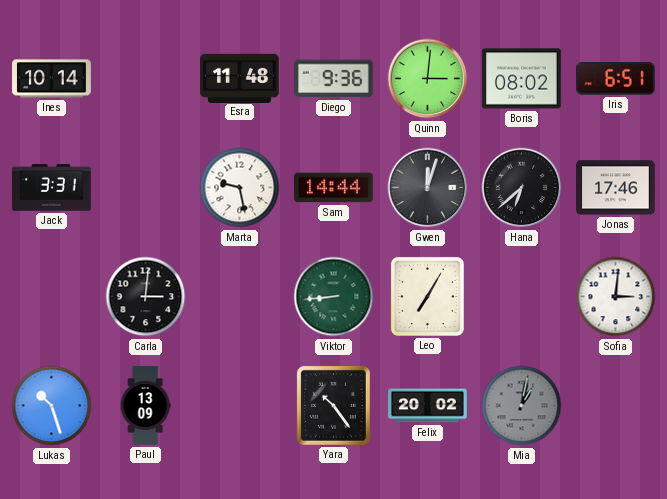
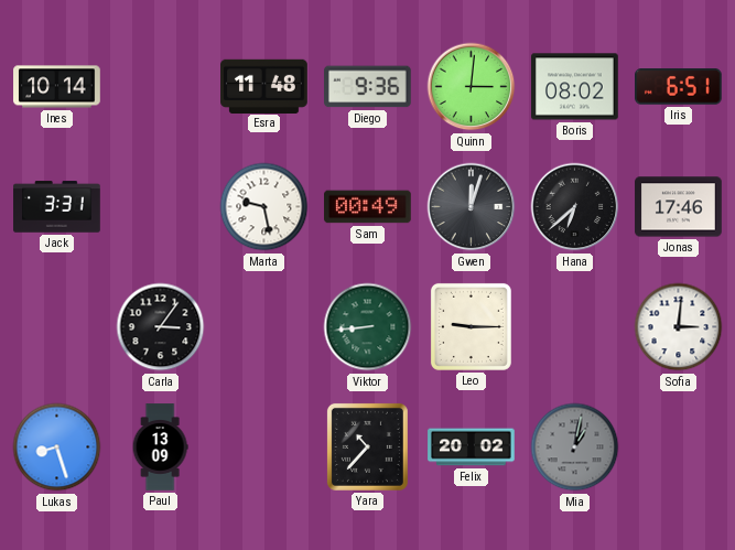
Sam: 14:44 -> 00:49
Carla: 3:01 -> 3:06
Leo: 7:05 -> 9:15
Lukas: 10:27 -> 8:27
Yara: 10:24 -> 10:37
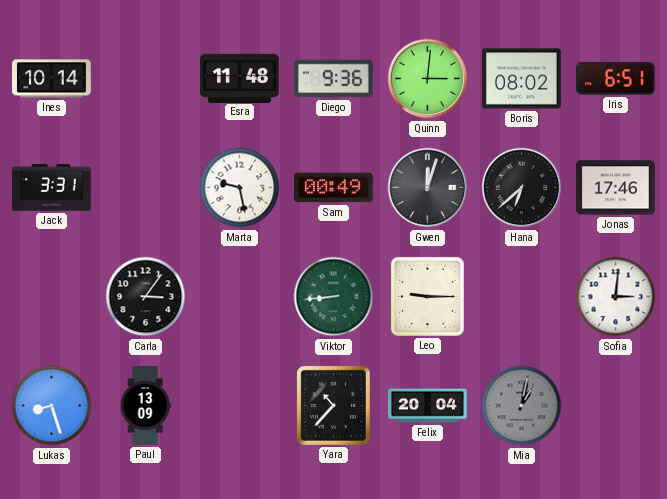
Felix: 20:02 -> 20:04
